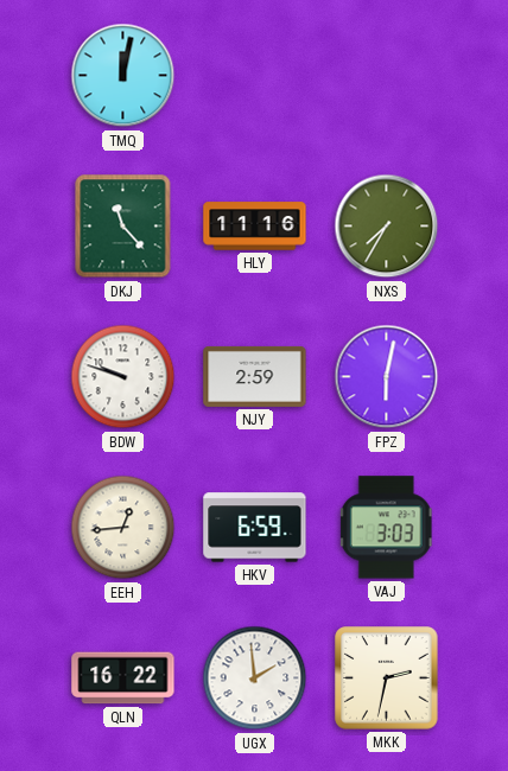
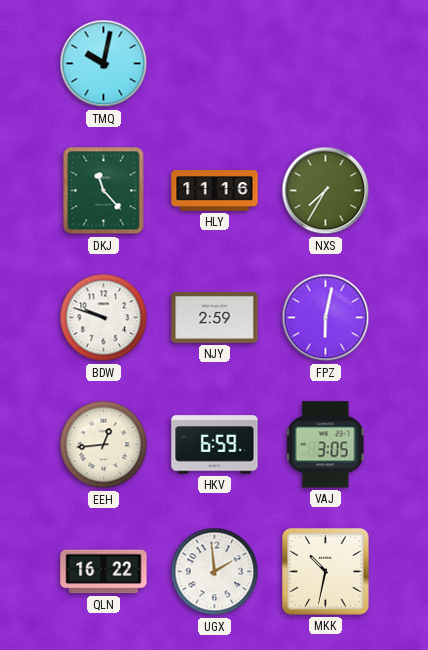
TMQ: 12:02 -> 10:02
VAJ: 3:03 -> 3:05
MKK: 2:32 -> 10:32
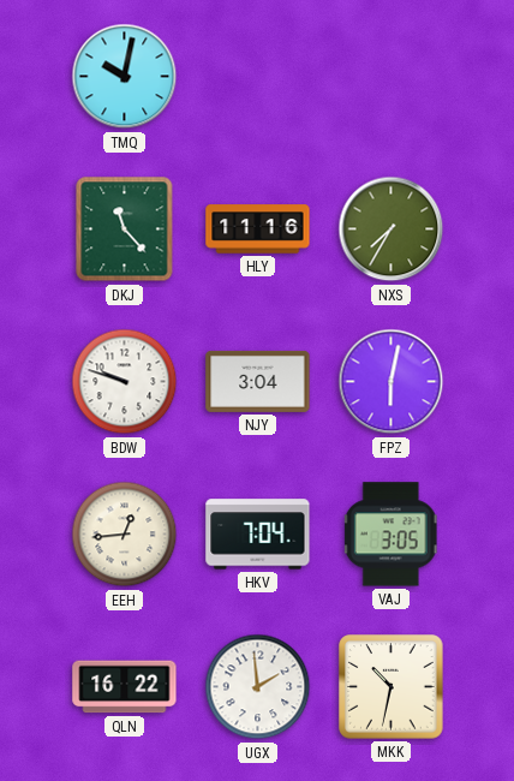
NJY: 2:59 -> 3:04
HKV: 6:59 -> 7:04
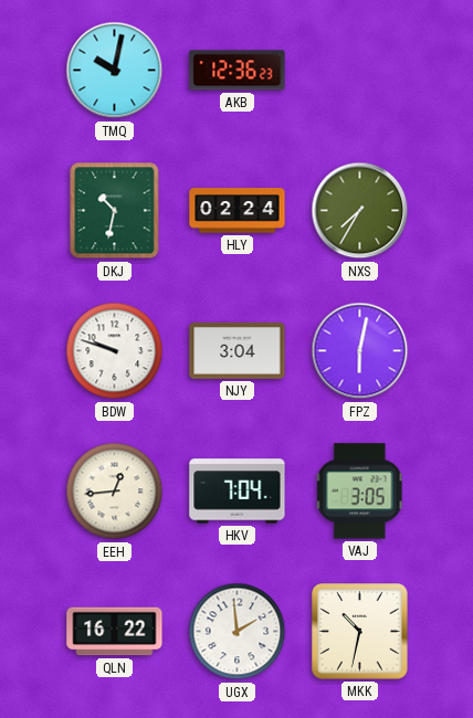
AKB: none -> 12:36
DKJ: 11:23 -> 10:32
HLY: 11:16 -> 02:24
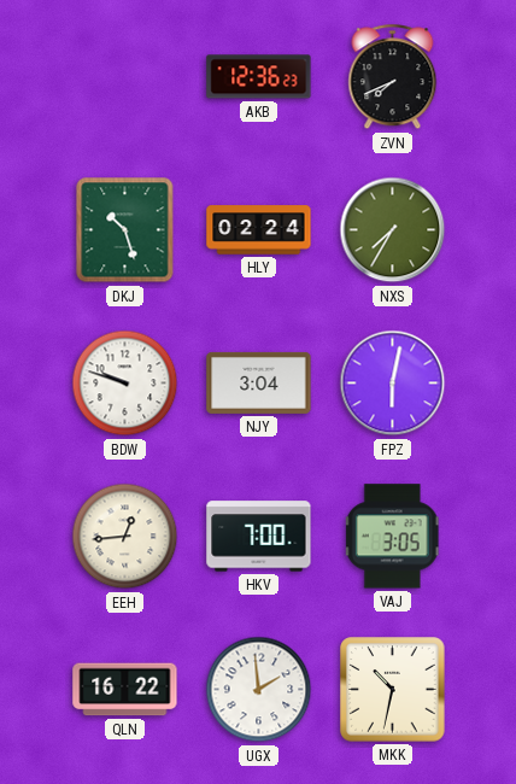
TMQ: 10:02 -> none
ZVN: none -> 7:41
DKJ: 10:32 -> 10:27
HKV: 7:04 -> 7:00
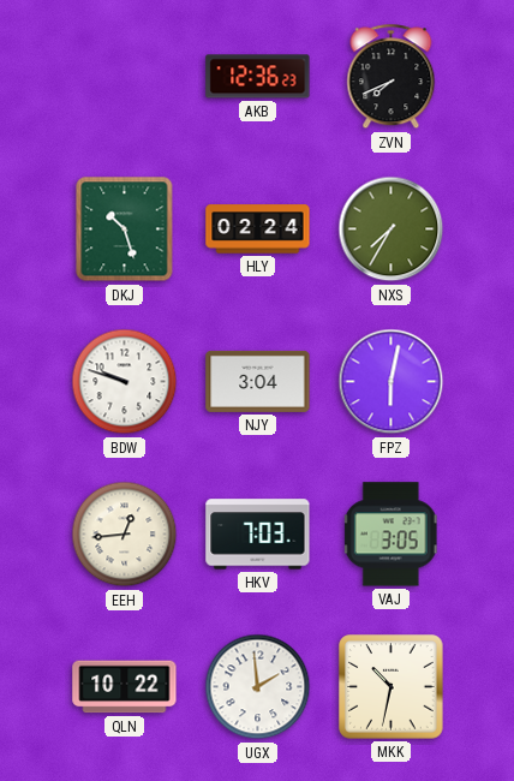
HKV: 7:00 -> 7:03
QLN: 16:22 -> 10:22
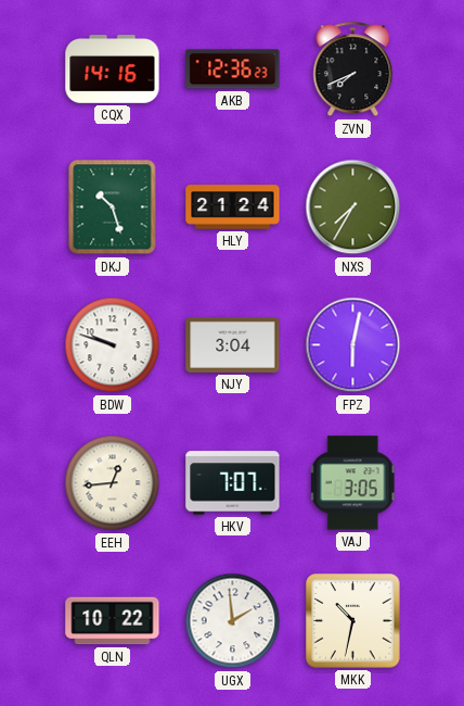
CQX: none -> 14:16
HLY: 02:24 -> 21:24
HKV: 7:03 -> 7:07
